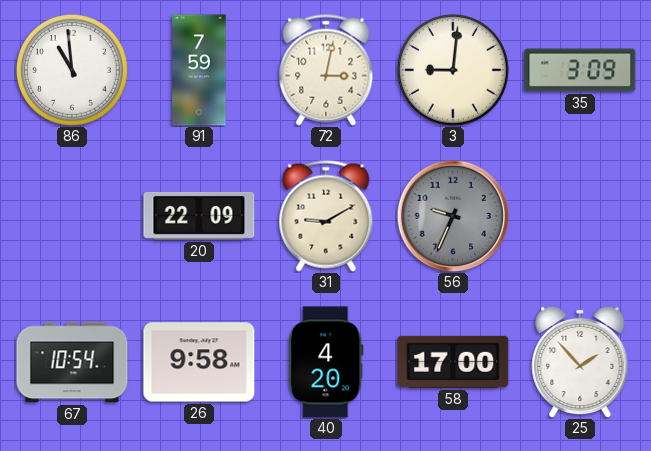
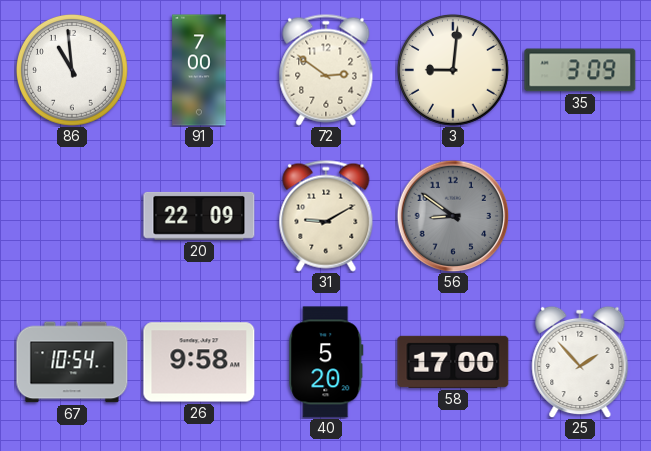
91: 7:59 -> 7:00
72: 3:02 -> 2:51
56: 9:34 -> 8:51
40: 4:20 -> 5:20
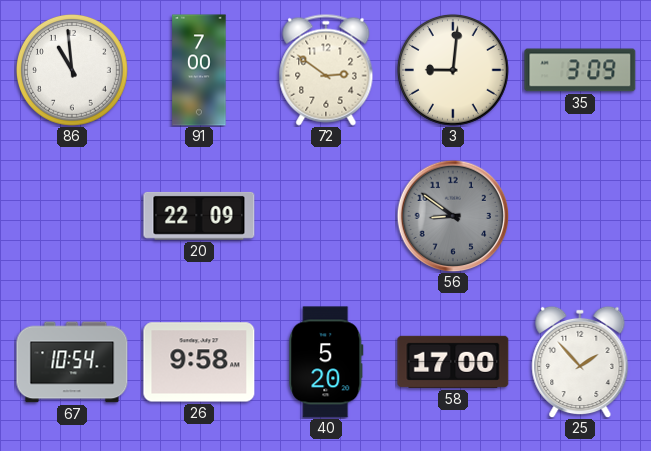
31: 9:10 -> none
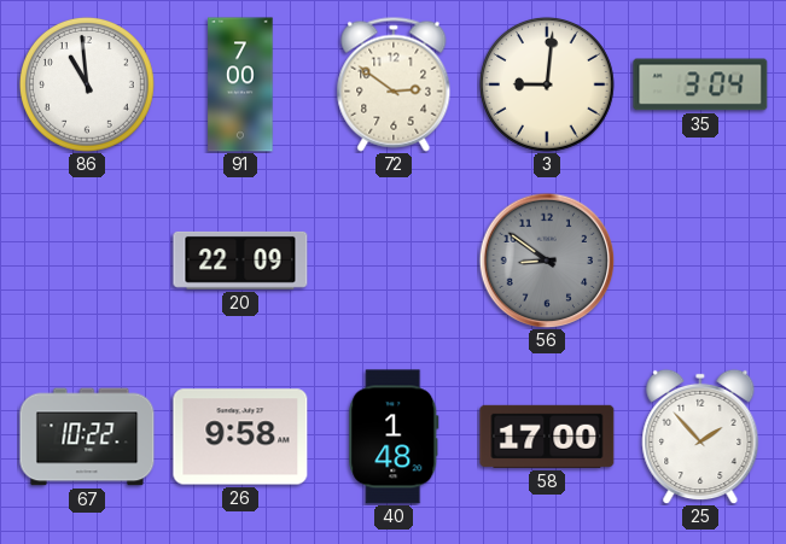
35: 3:09 -> 3:04
67: 10:54 -> 10:22
40: 5:20 -> 1:48
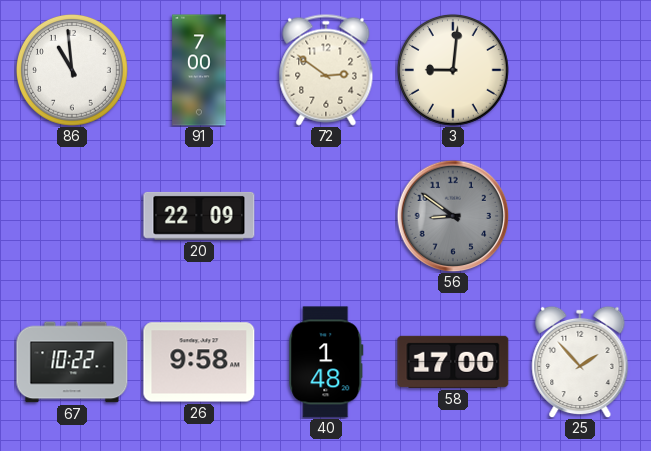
35: 3:04 -> none
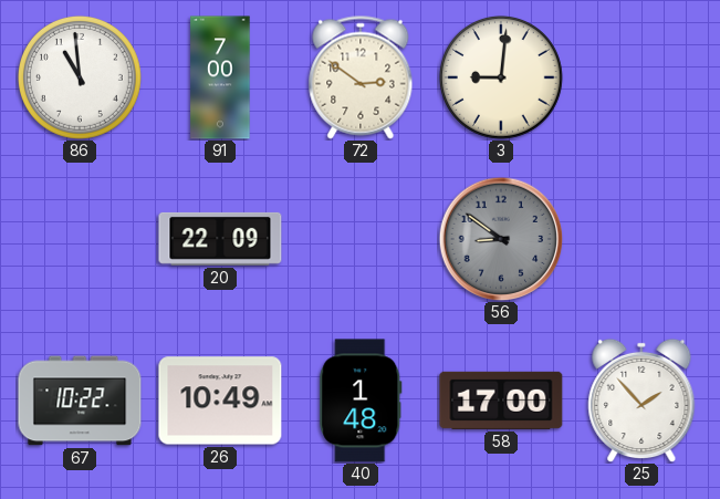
26: 9:58 -> 10:49
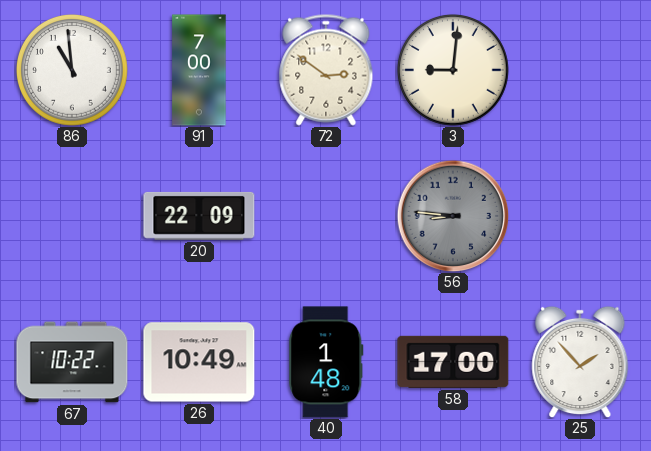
56: 8:51 -> 8:46
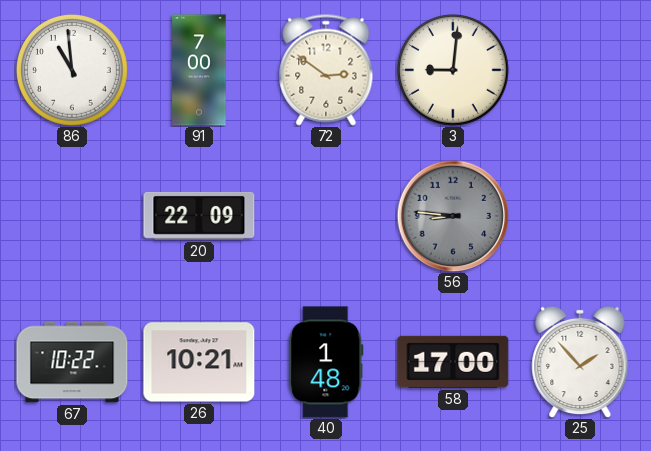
26: 10:49 -> 10:21
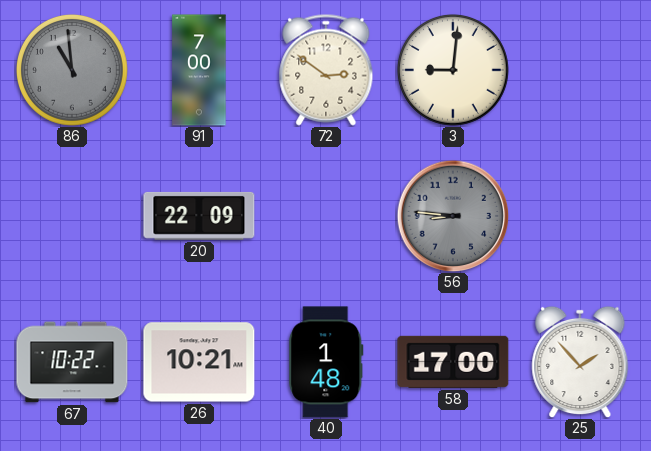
86 dial: white -> grey
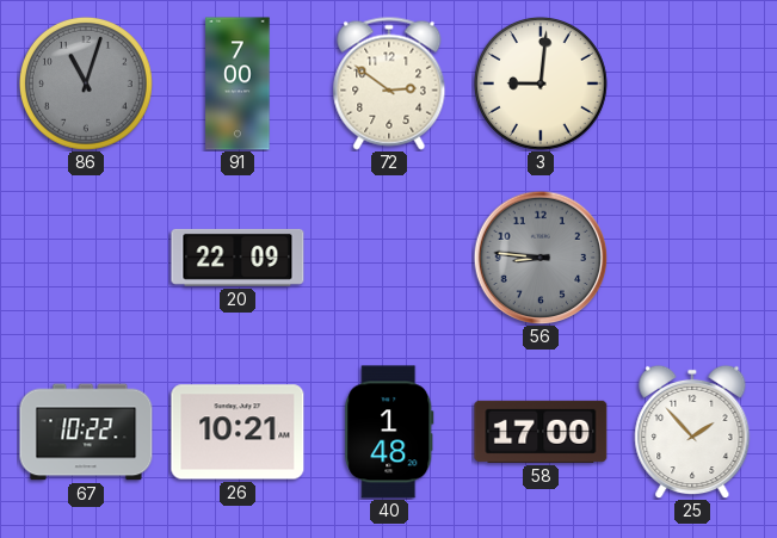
86: 10:59 -> 11:03
